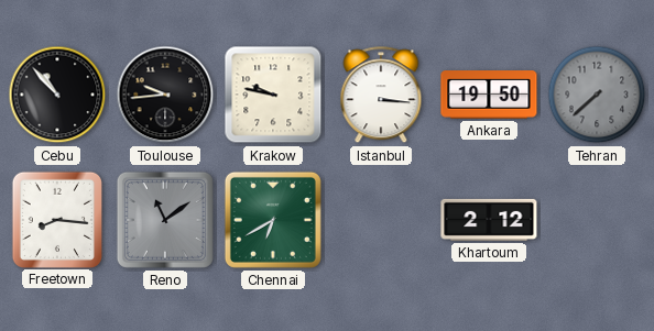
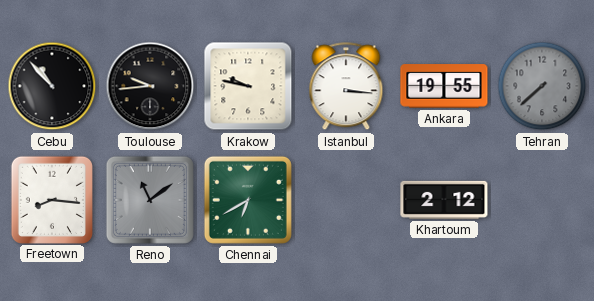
Ankara: 19:50 -> 19:55
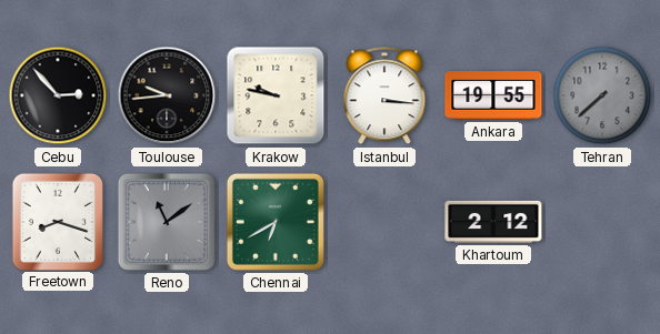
Cebu: 10:53 -> 2:53
Freetown: 8:16 -> 8:18
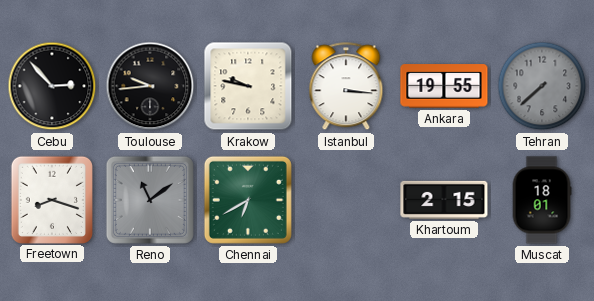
Khartoum: 2:12 -> 2:15
Muscat: none -> 18:01
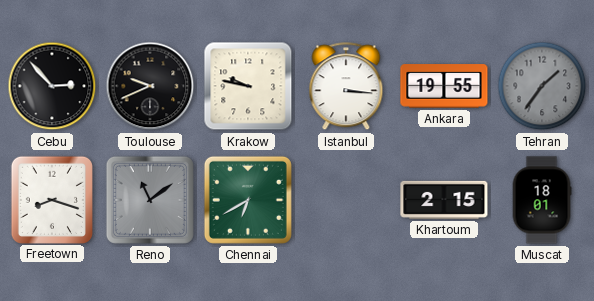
Toulouse: 9:44 -> 9:41
Tehran: 7:38 -> 1:36
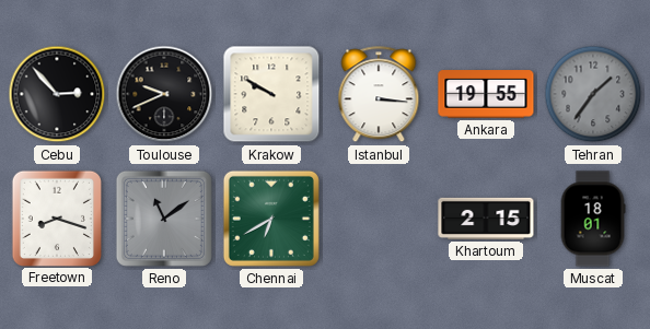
Krakow: 9:47 -> 9:50
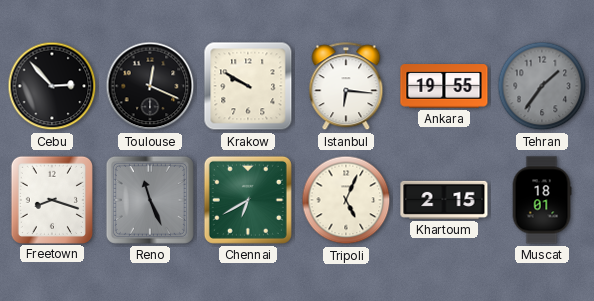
Toulouse: 9:41 -> 12:19
Istanbul: 3:16 -> 6:16
Reno: 11:09 -> 11:26
Tripoli: none -> 5:04
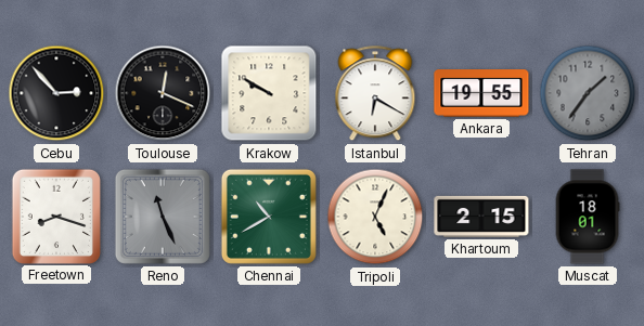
Istanbul: 6:16 -> 6:20
Chennai: 6:40 -> 10:40
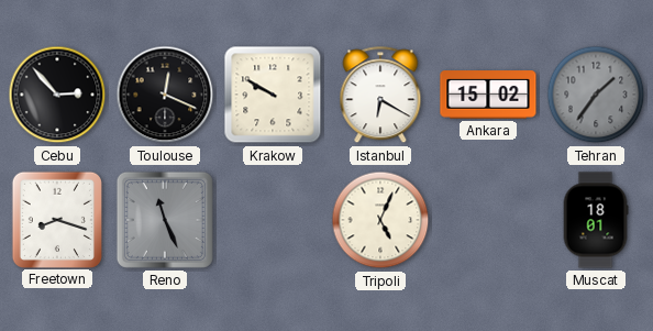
Ankara: 19:55 -> 15:02
Chennai: 10:40 -> none
Khartoum: 2:15 -> none
